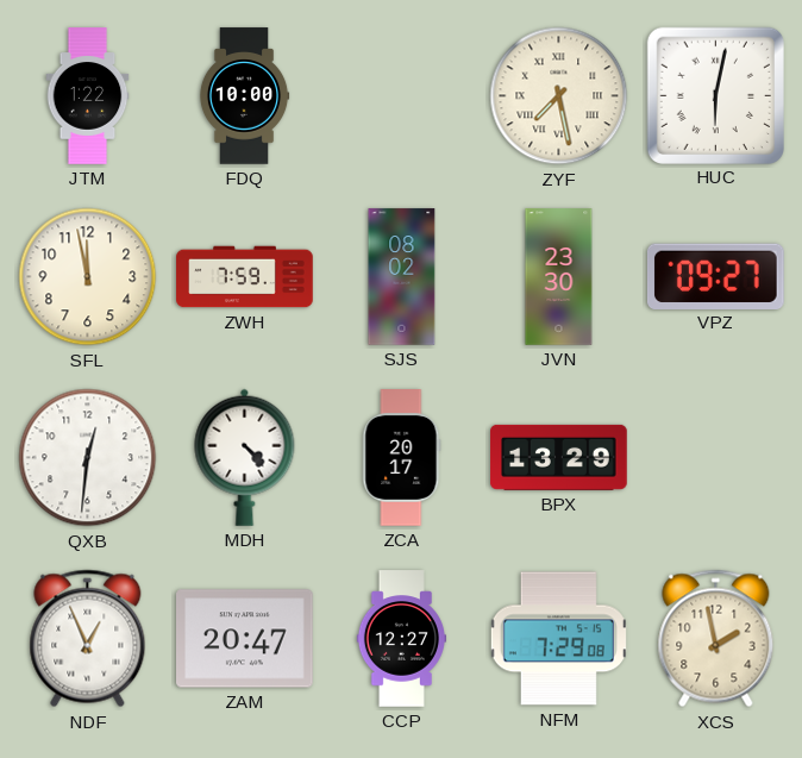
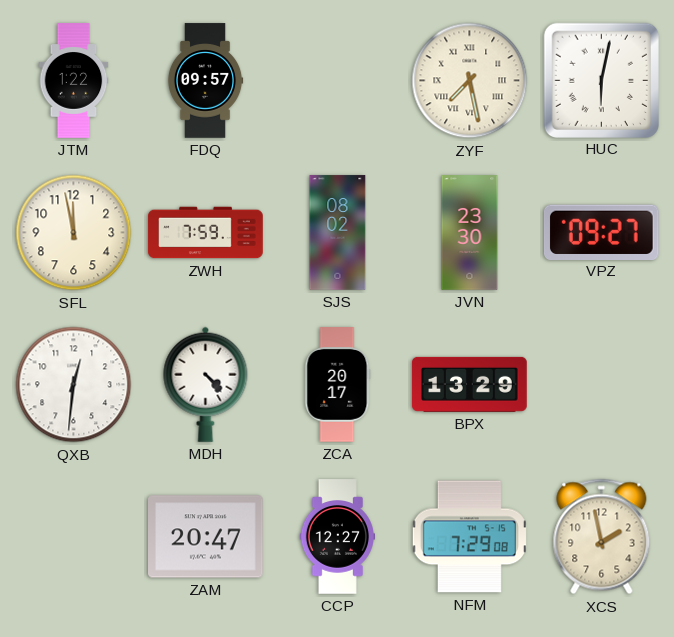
FDQ: 10:00 -> 09:57
NDF: 12:56 -> none
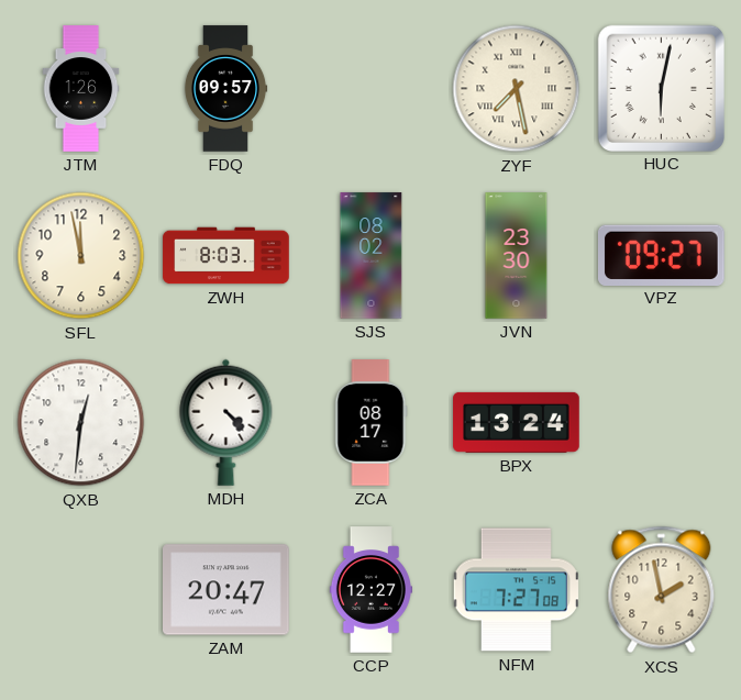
JTM: 1:22 -> 1:26
ZWH: 7:59 -> 8:03
ZCA: 20:17 -> 08:17
BPX: 13:29 -> 13:24
NFM: 7:29 -> 7:27
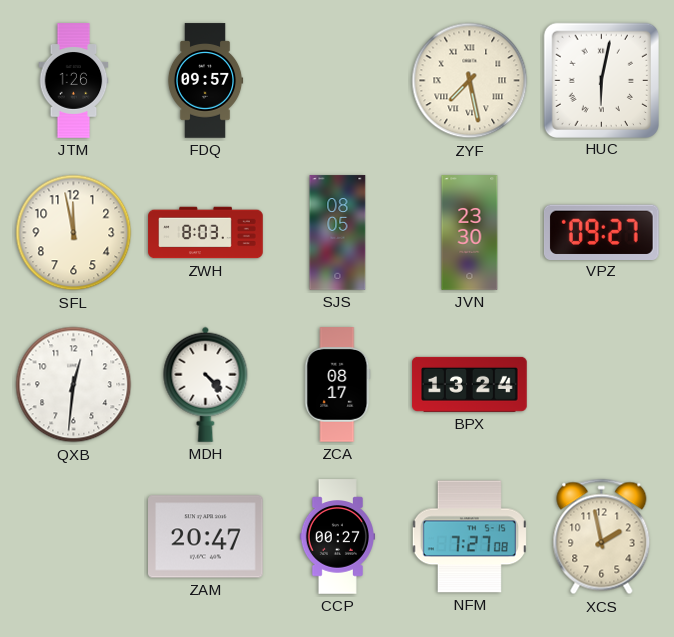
SJS: 08:02 -> 08:05
CCP: 12:27 -> 00:27
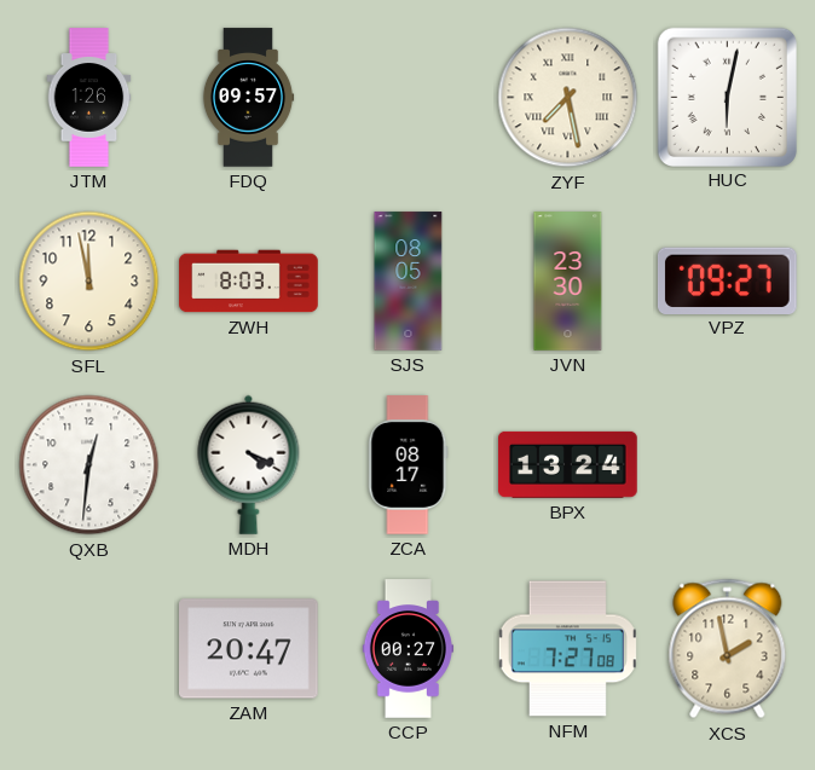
MDH: 4:23 -> 4:19
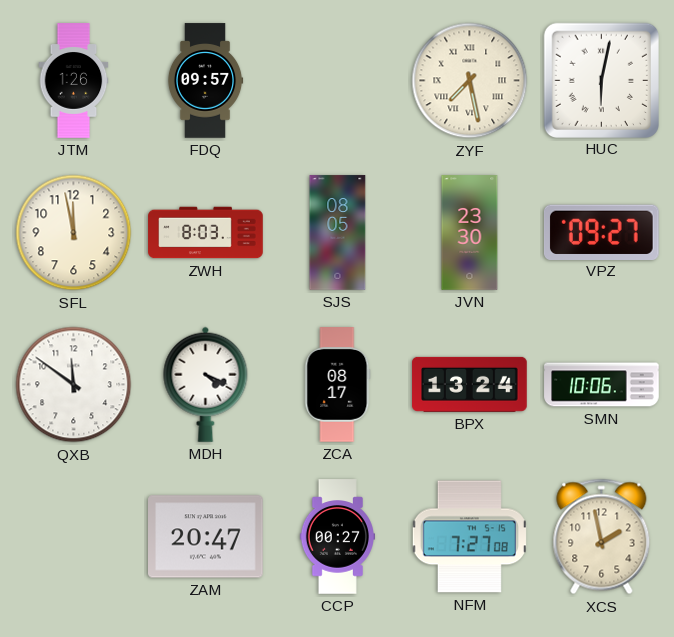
QXB: 12:31 -> 11:51
SMN: none -> 10:06
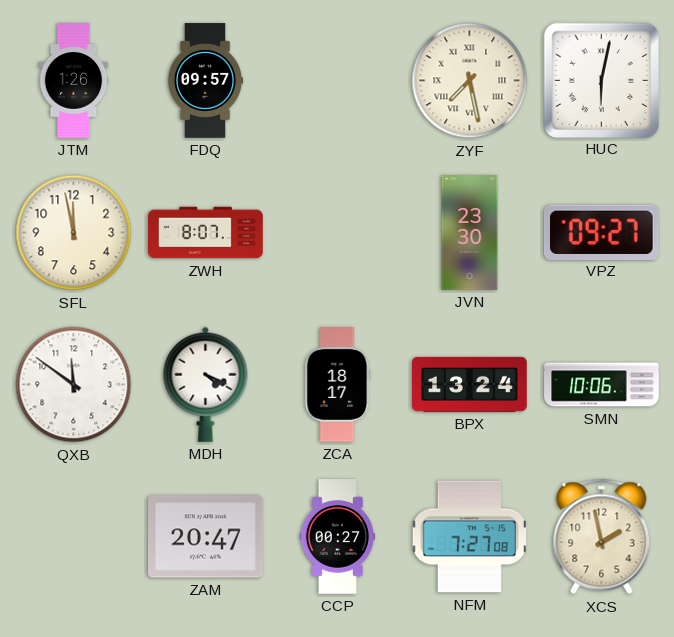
ZWH: 8:03 -> 8:07
SJS: 08:05 -> none
ZCA: 08:17 -> 18:17
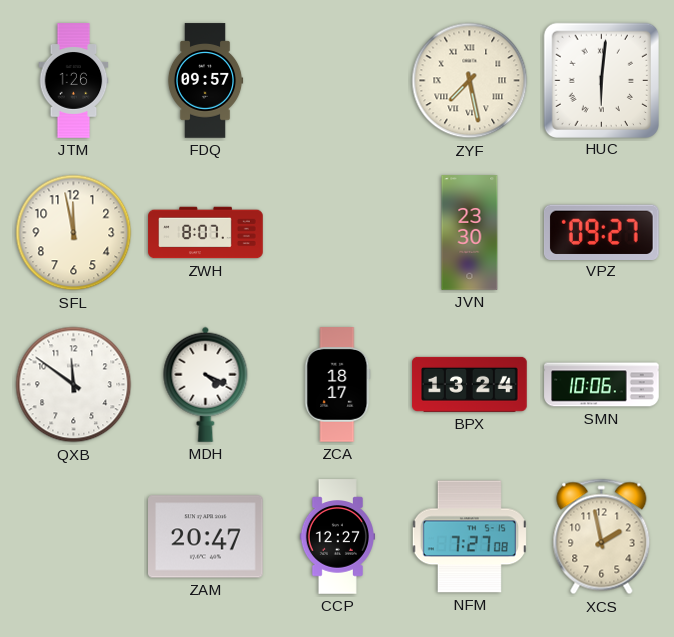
HUC: 6:02 -> 6:01
CCP: 00:27 -> 12:27
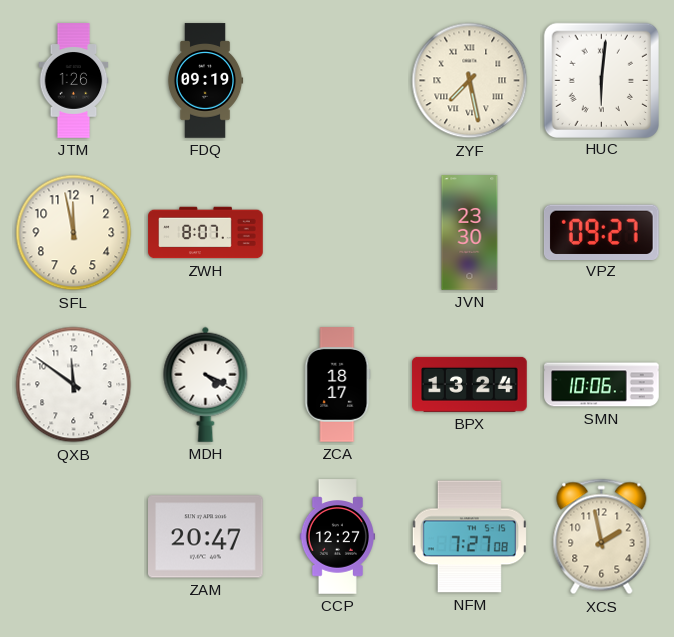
FDQ: 09:57 -> 09:19
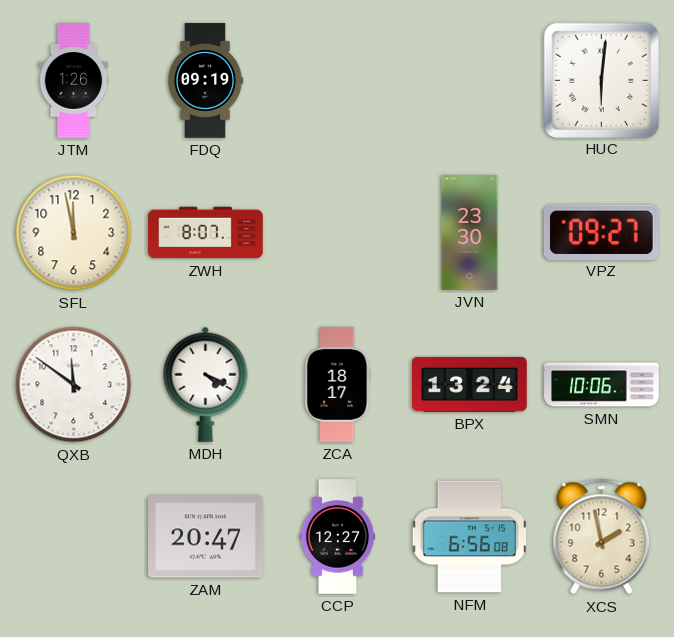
ZYF: 7:28 -> none
NFM: 7:27 -> 6:56
